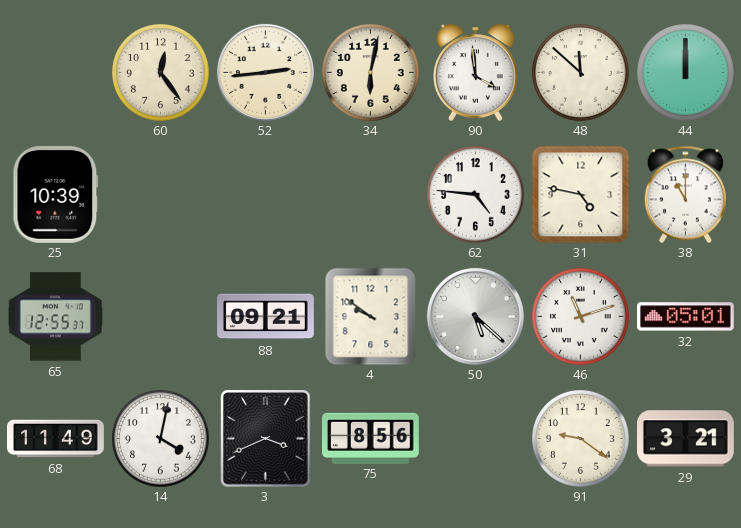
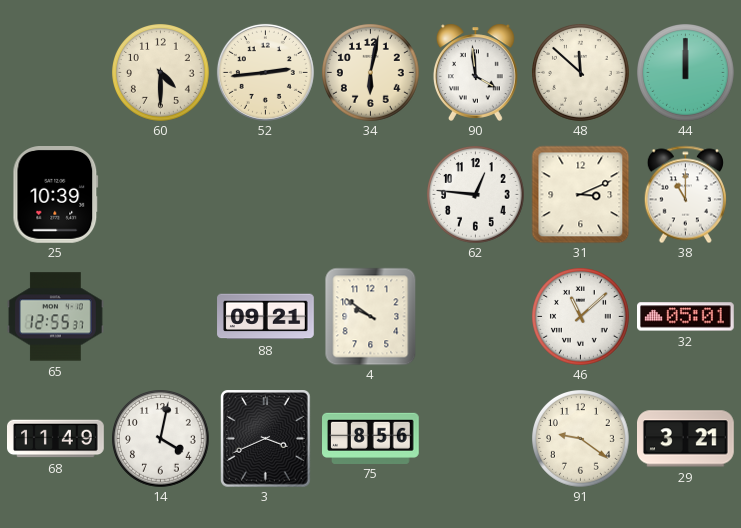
60: 12:24 -> 4:30
62: 4:46 -> 12:46
31: 4:47 -> 3:11
50: 5:22 -> none
46: 11:12 -> 11:08
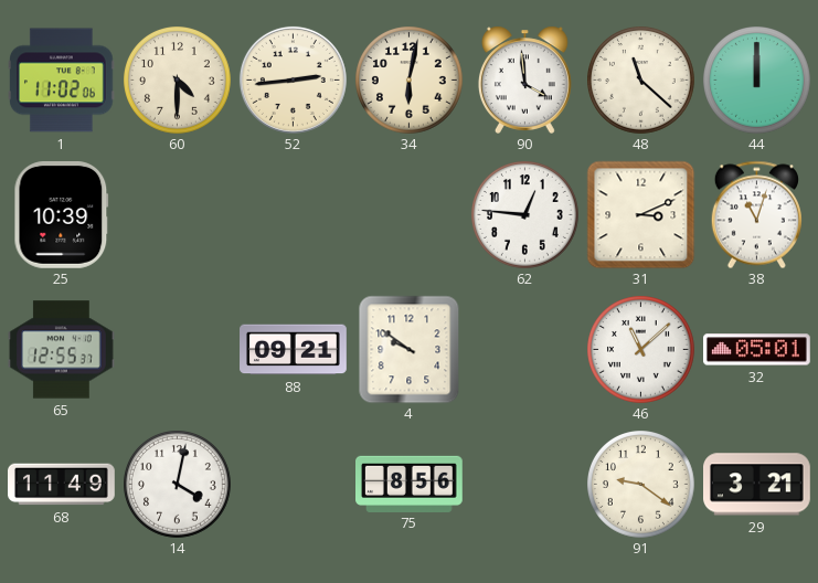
1: none -> 11:02
48: 11:52 -> 11:22
38: 11:00 -> 11:03
3: 3:41 -> none
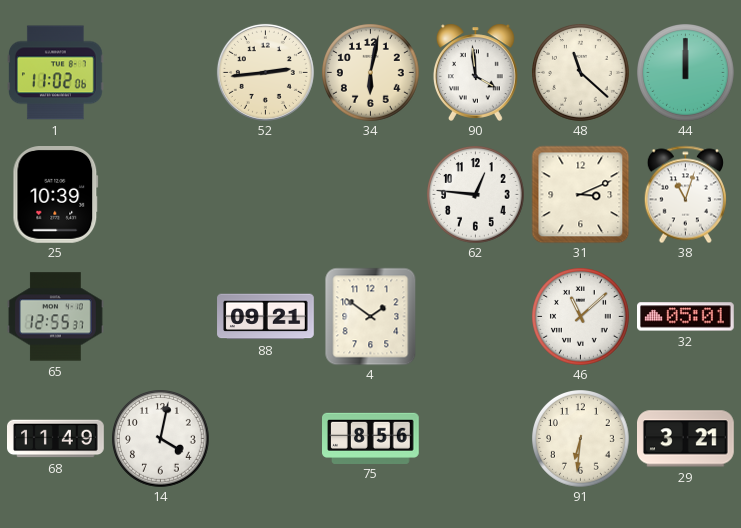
60: 4:30 -> none
4: 9:51 -> 1:51
91: 9:21 -> 6:31
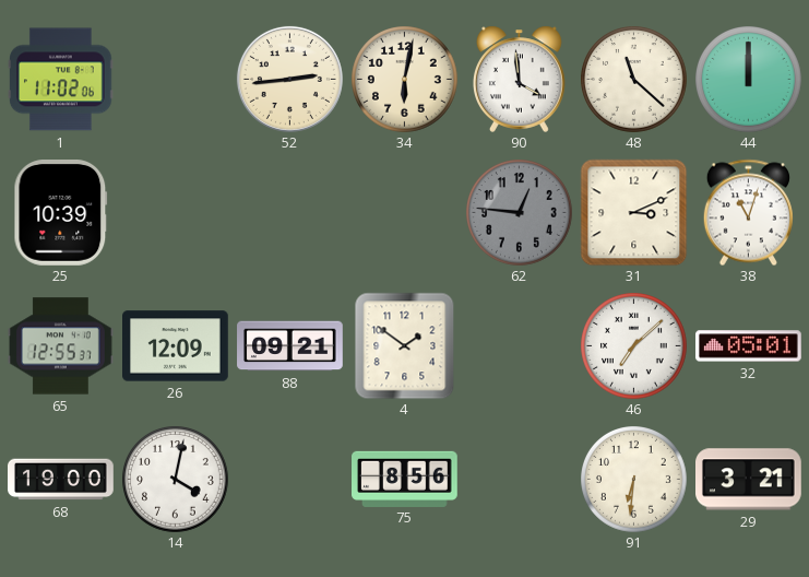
62 dial: white -> grey
26: none -> 12:09
46: 11:08 -> 7:08
68: 11:49 -> 19:00
